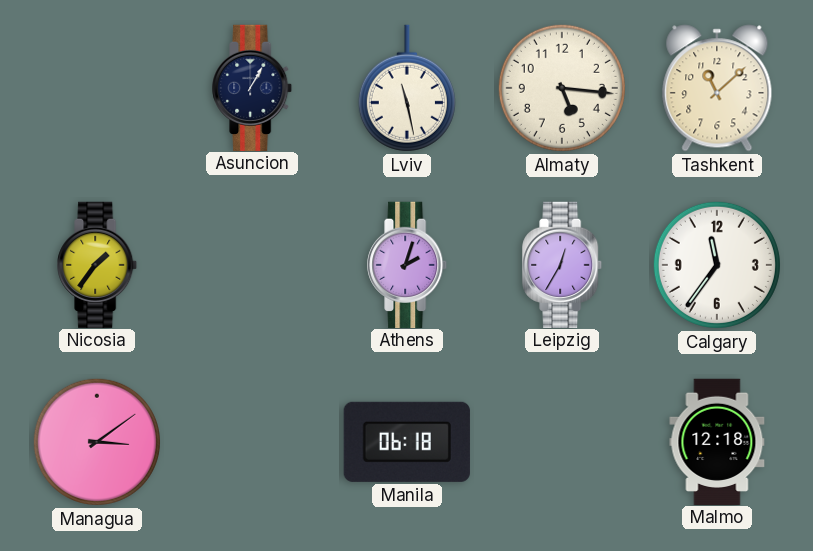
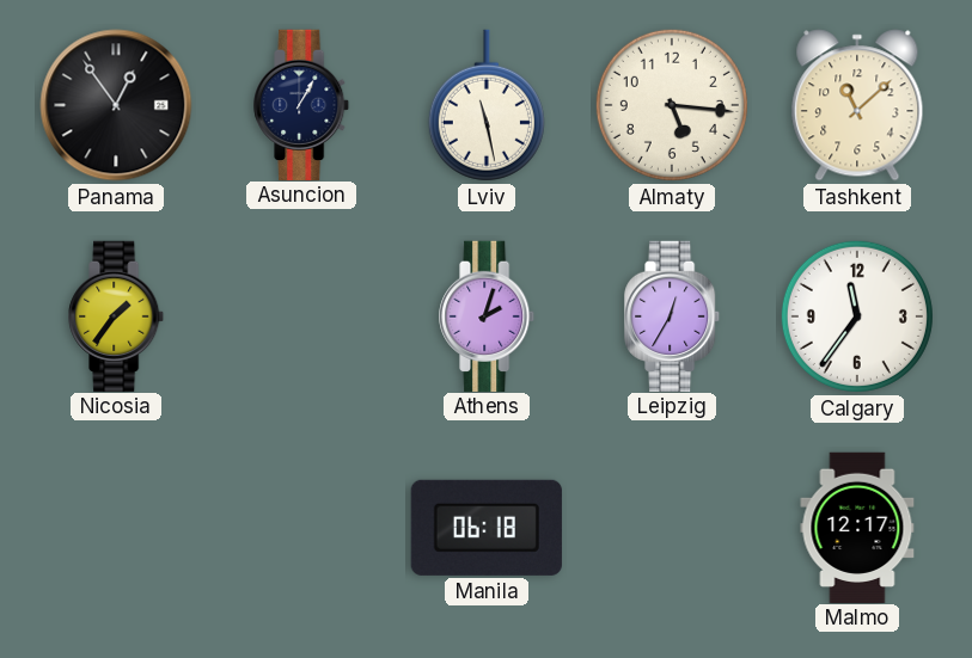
Panama: none -> 12:54
Managua: 3:09 -> none
Malmo: 12:18 -> 12:17
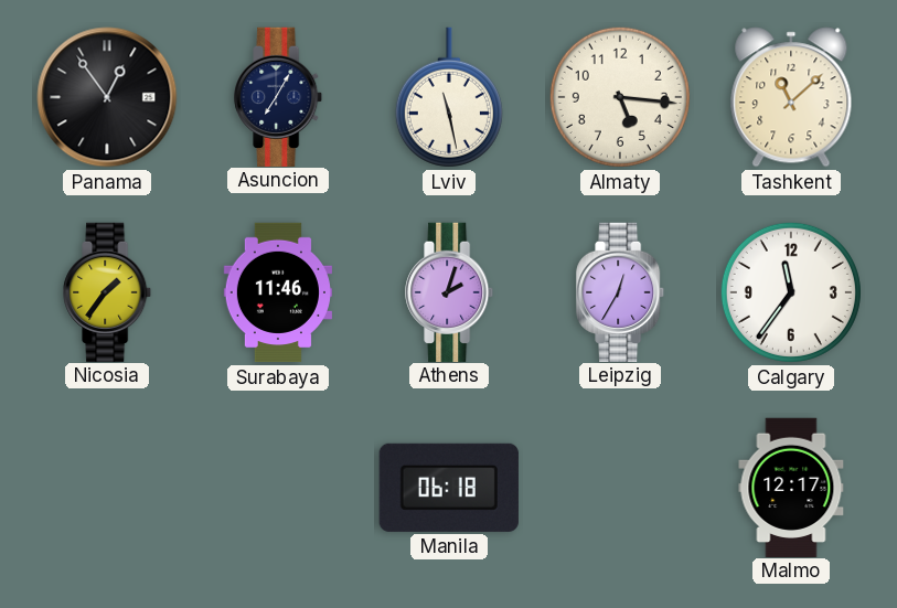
Asuncion: 1:05 -> 7:05
Surabaya: none -> 11:46
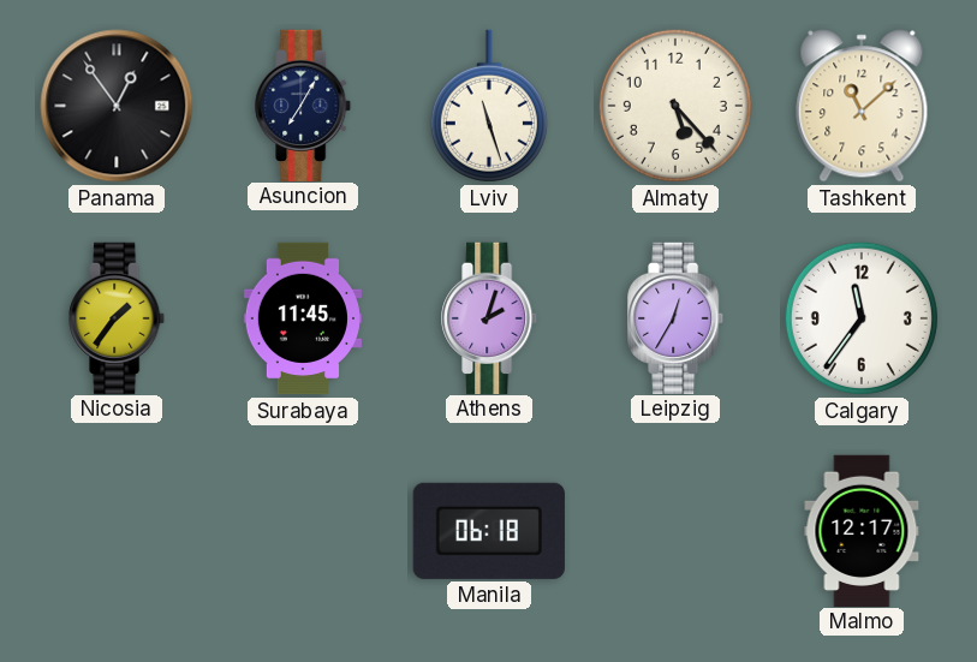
Lviv: 11:28 -> 11:27
Almaty: 5:16 -> 5:23
Surabaya: 11:46 -> 11:45
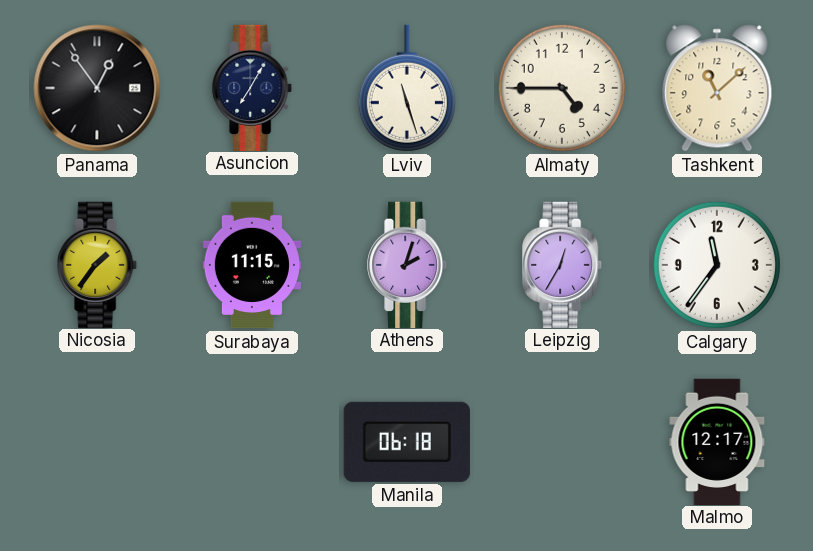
Almaty: 5:23 -> 4:45
Surabaya: 11:45 -> 11:15
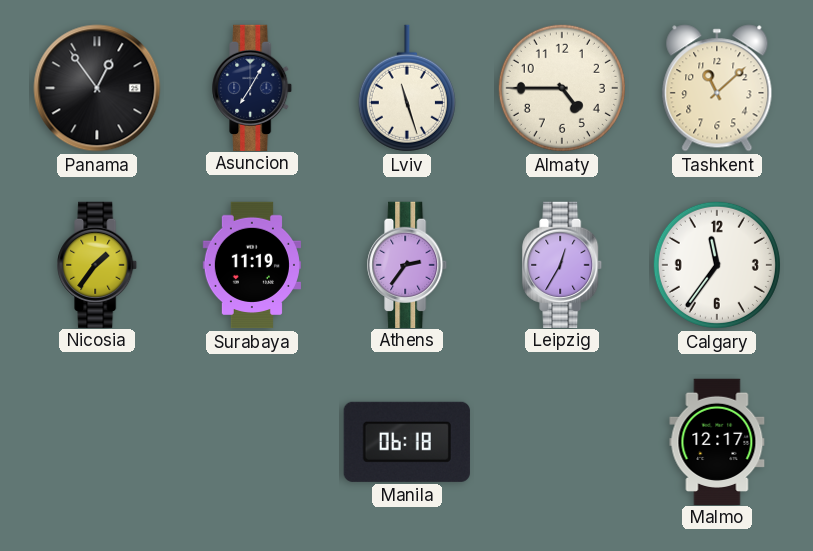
Surabaya: 11:15 -> 11:19
Athens: 2:03 -> 2:36
